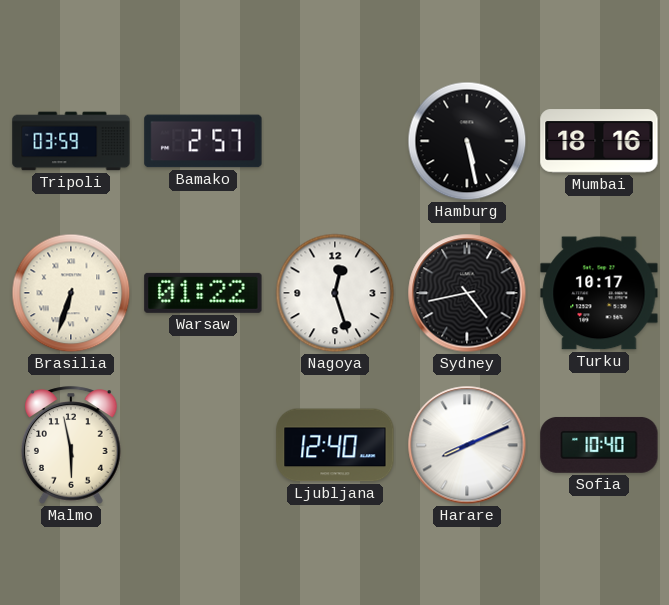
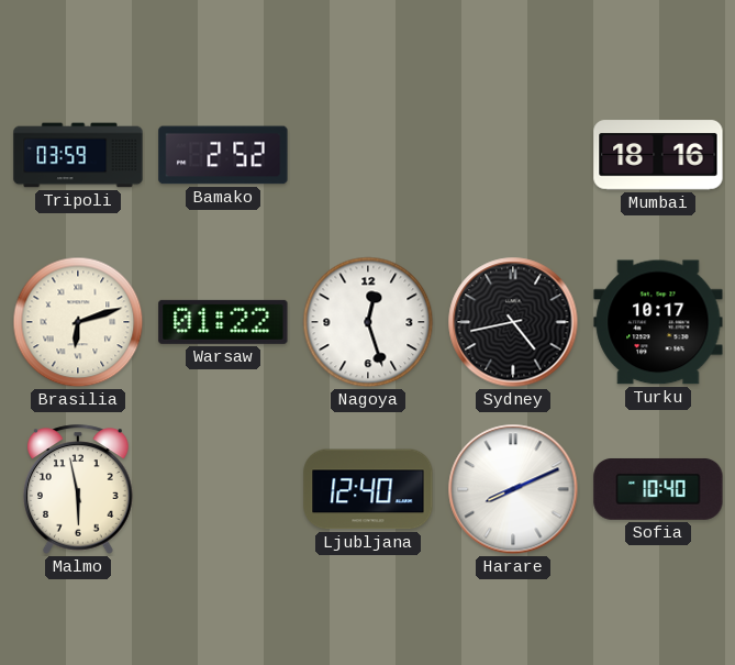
Bamako: 2:57 -> 2:52
Hamburg: 5:28 -> none
Brasilia: 6:33 -> 6:12
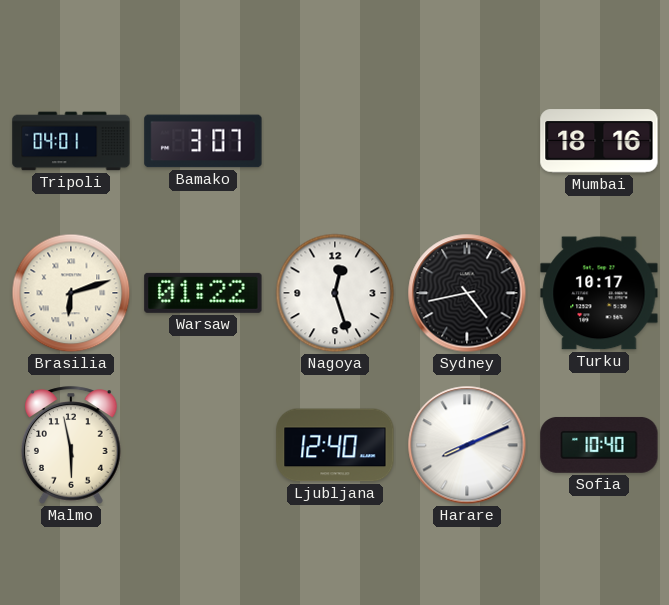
Tripoli: 03:59 -> 04:01
Bamako: 2:52 -> 3:07
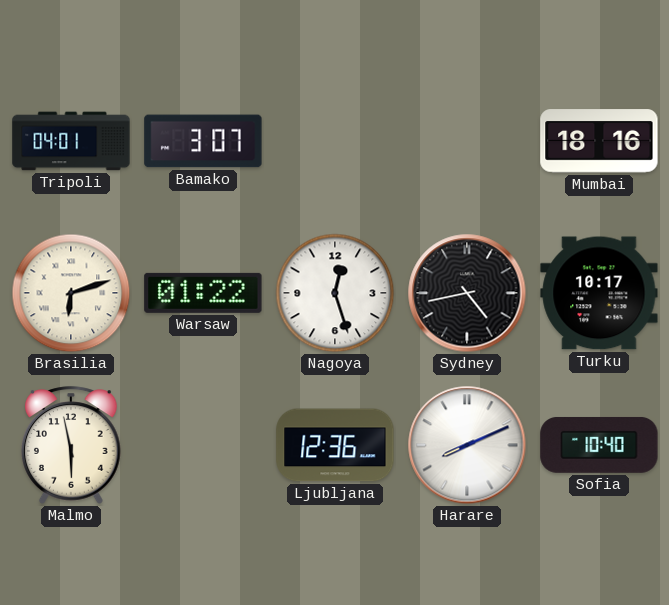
Ljubljana: 12:40 -> 12:36
